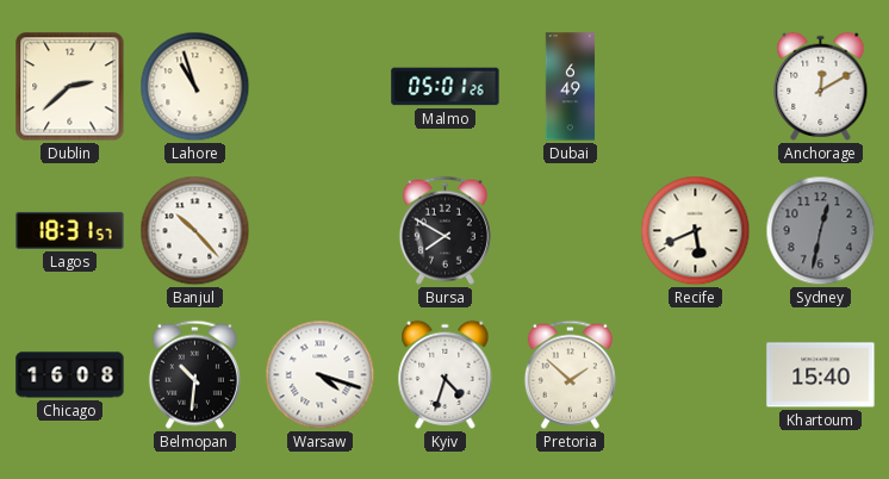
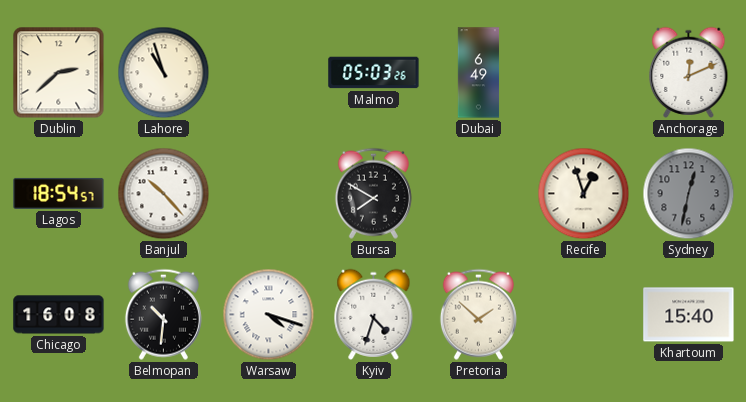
Malmo: 05:01 -> 05:03
Anchorage: 12:10 -> 12:11
Lagos: 18:31 -> 18:54
Recife: 5:41 -> 12:57
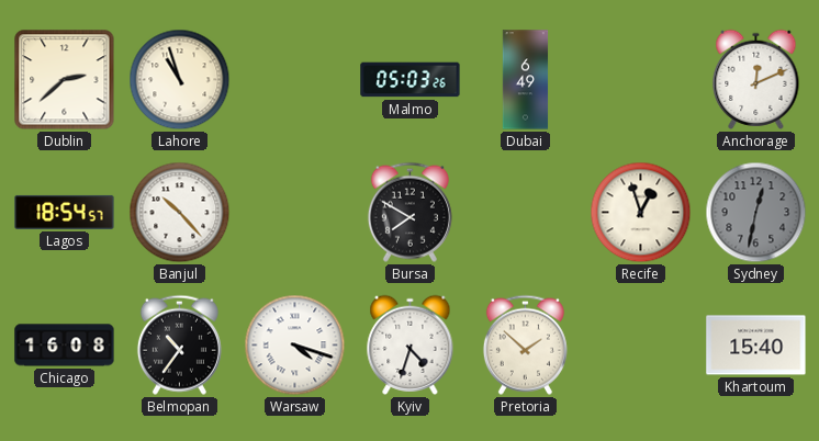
Belmopan: 10:31 -> 10:36
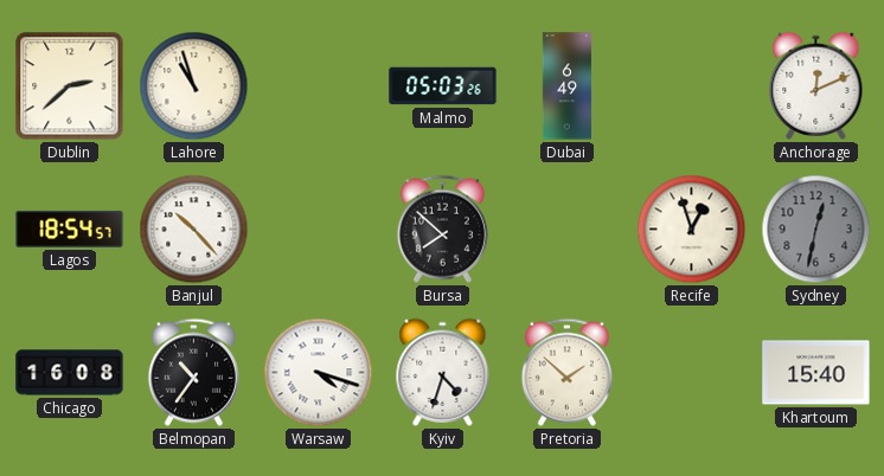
Bursa: 7:50 -> 7:52
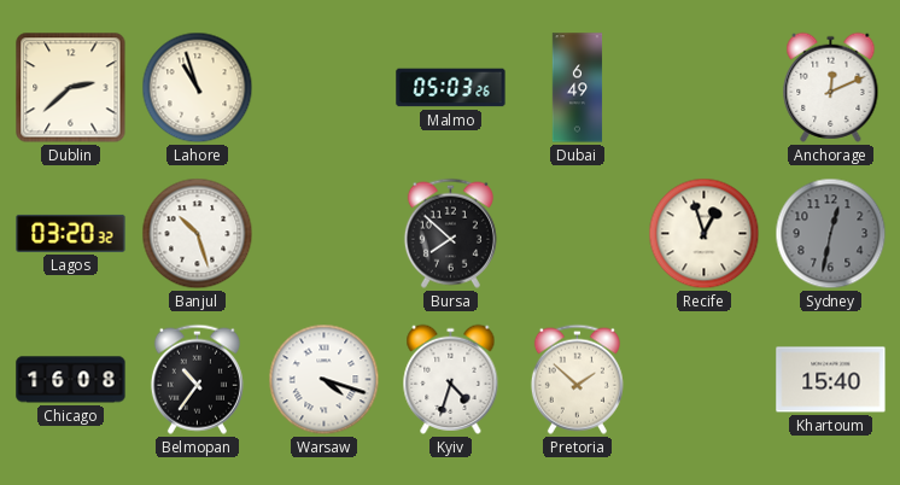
Lagos: 18:54 -> 03:20
Banjul: 10:23 -> 10:27
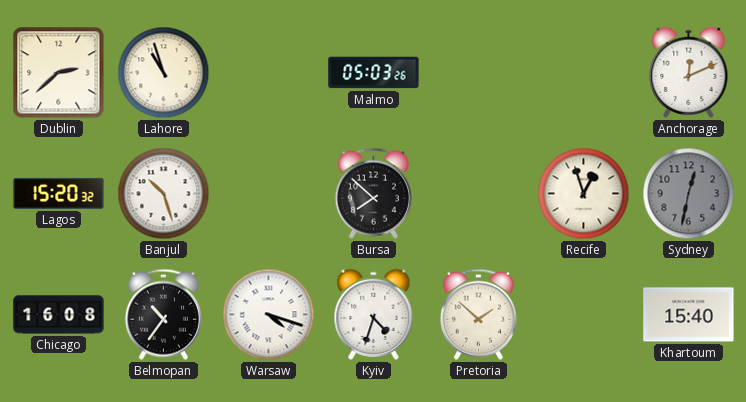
Dubai: 6:49 -> none
Lagos: 03:20 -> 15:20
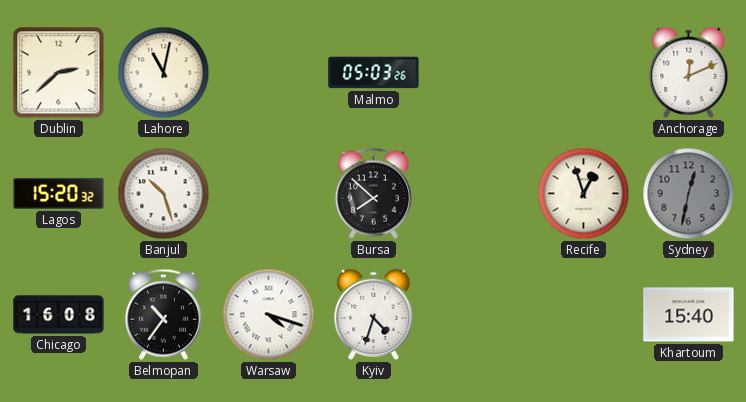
Lahore: 10:57 -> 11:02
Pretoria: 1:52 -> none
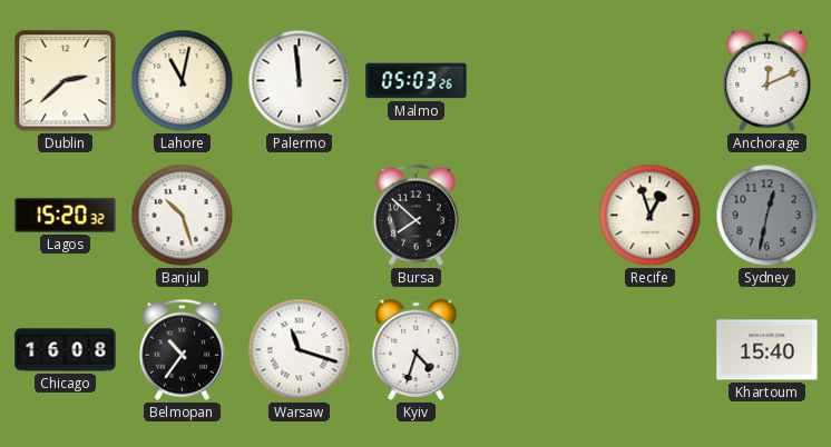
Palermo: none -> 11:59
Warsaw: 4:18 -> 11:18
